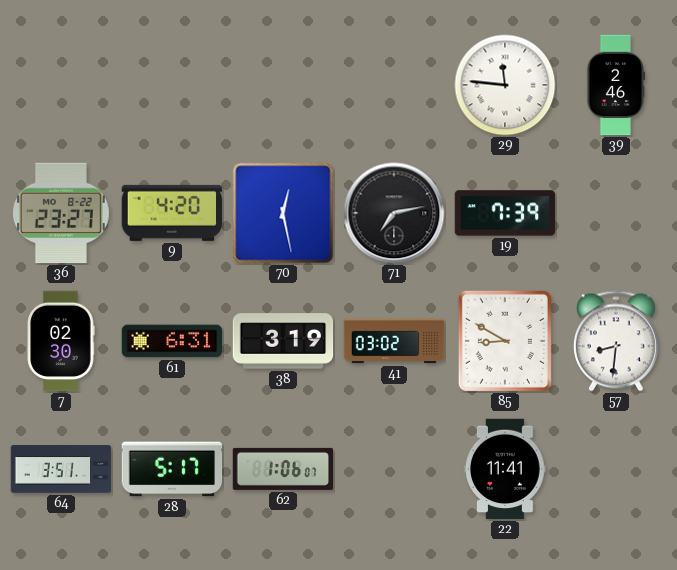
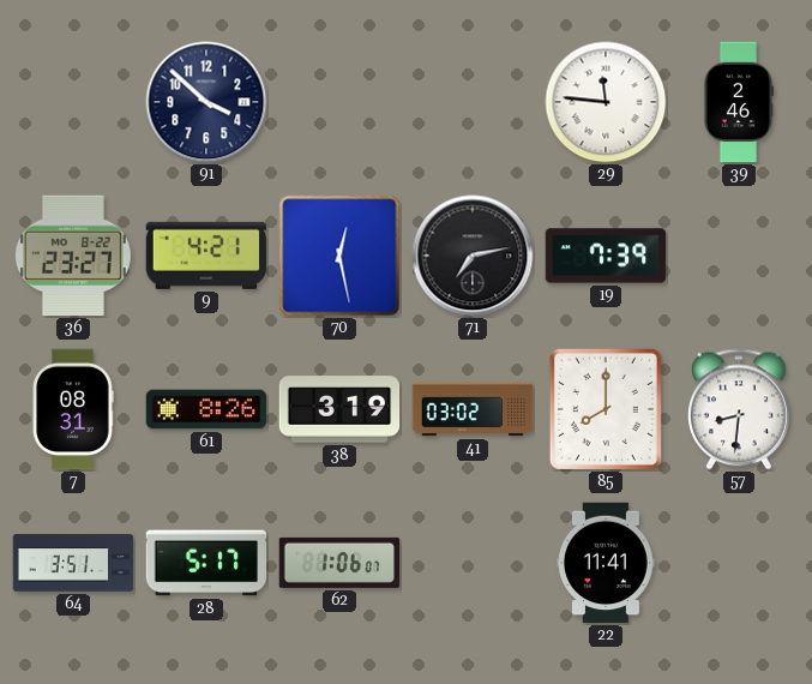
91: none -> 3:52
9: 4:20 -> 4:21
7: 02:30 -> 08:31
61: 6:31 -> 8:26
85: 8:50 -> 8:00
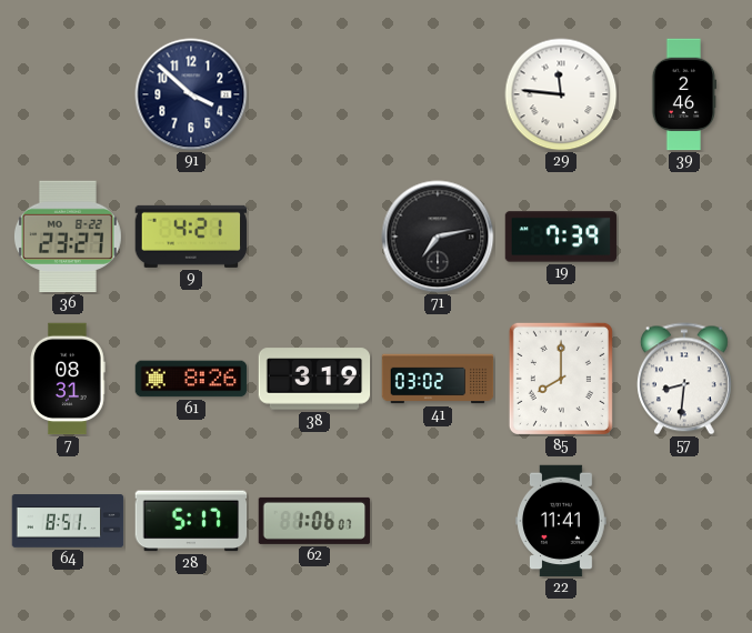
70: 12:28 -> none
64: 3:51 -> 8:51
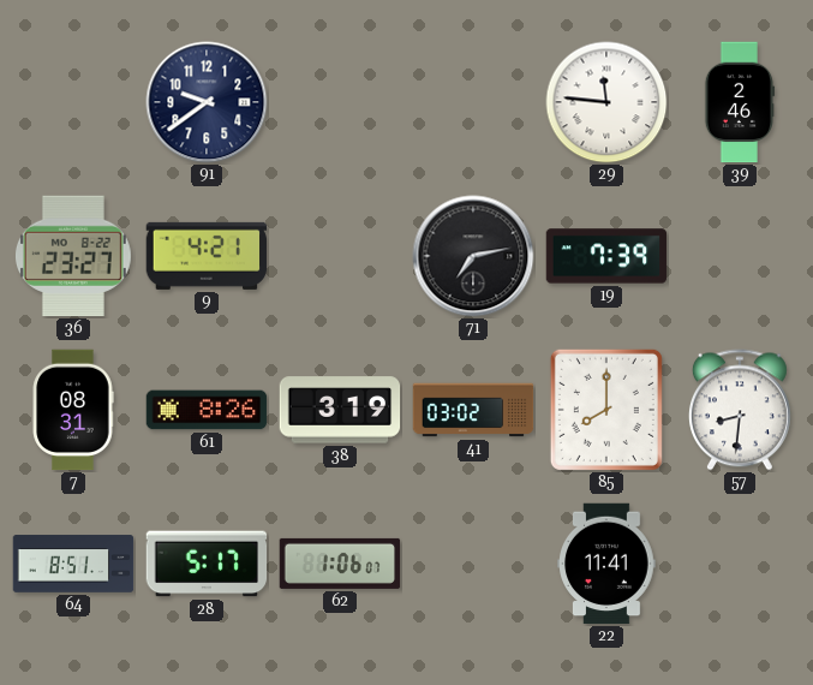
91: 3:52 -> 9:39
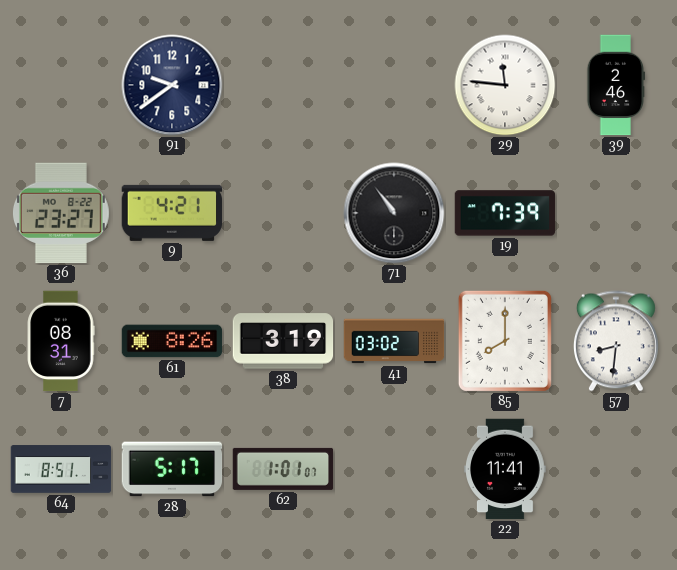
71: 7:13 -> 10:54
62: 1:06 -> 1:01
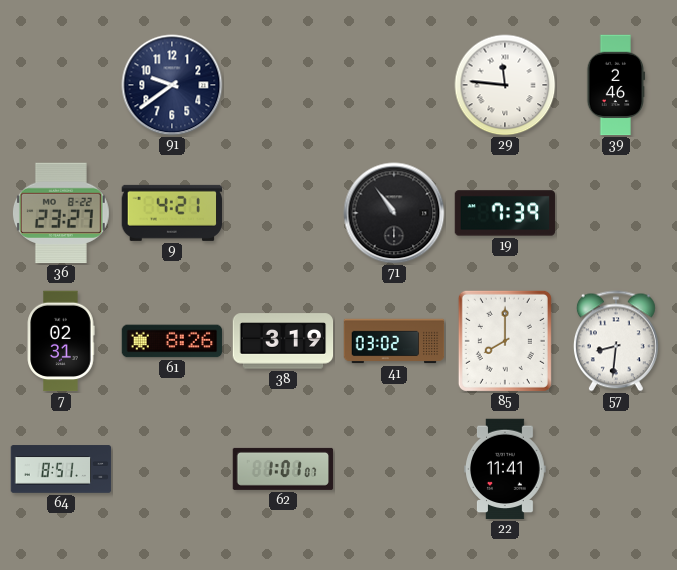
7: 08:31 -> 02:31
28: 5:17 -> none
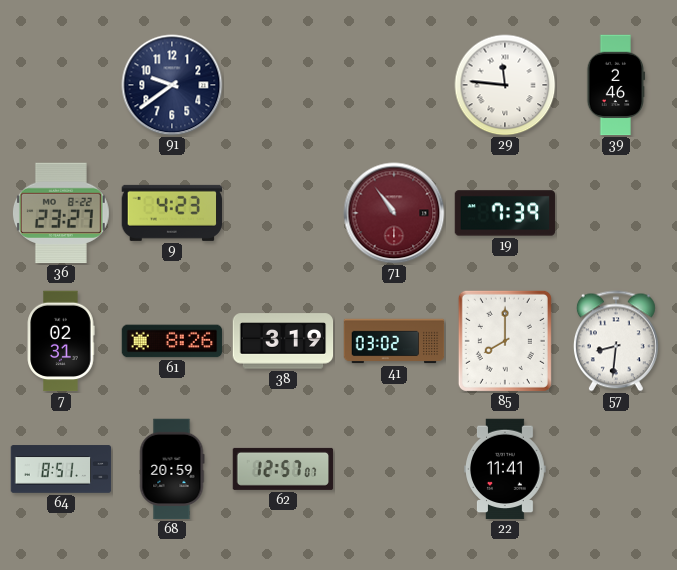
9: 4:21 -> 4:23
71 dial: black -> burgundy
68: none -> 20:59
62: 1:01 -> 12:57
